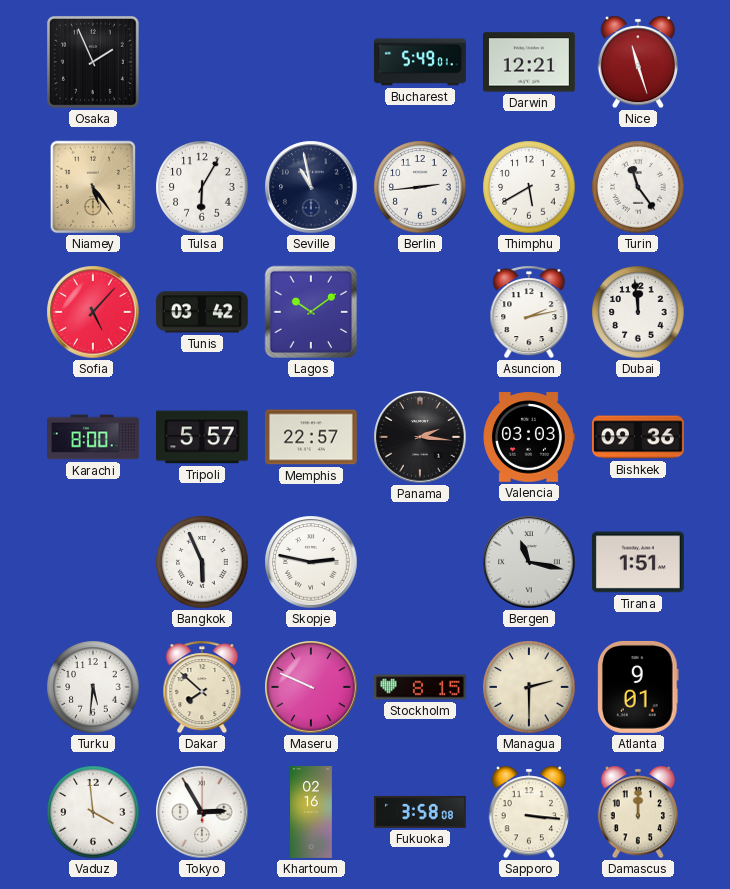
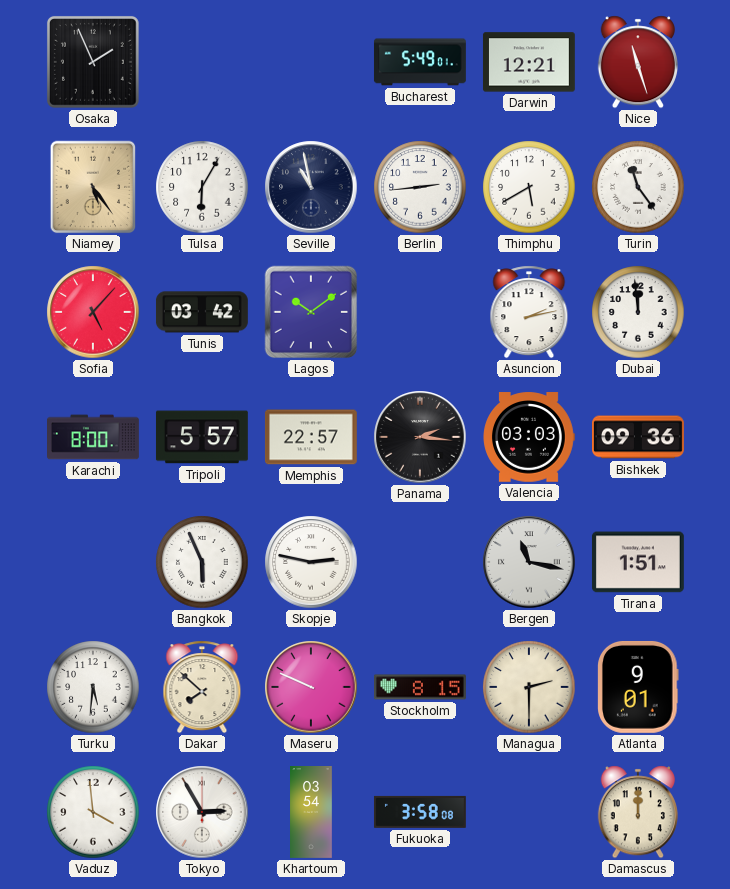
Khartoum: 02:16 -> 03:54
Sapporo: 3:16 -> none
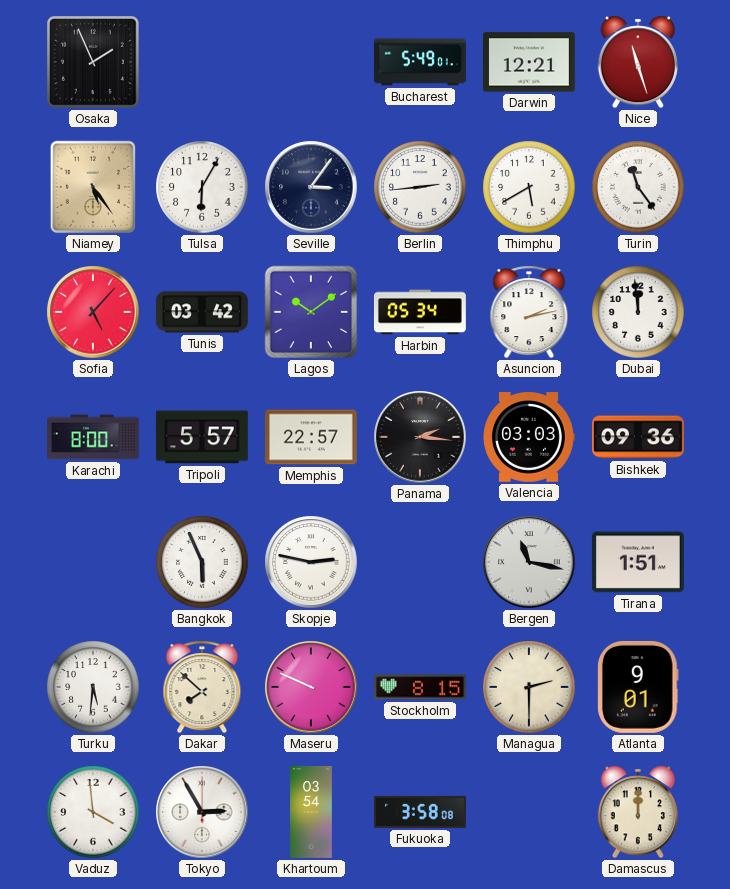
Seville: 10:58 -> 3:06
Harbin: none -> 05:34
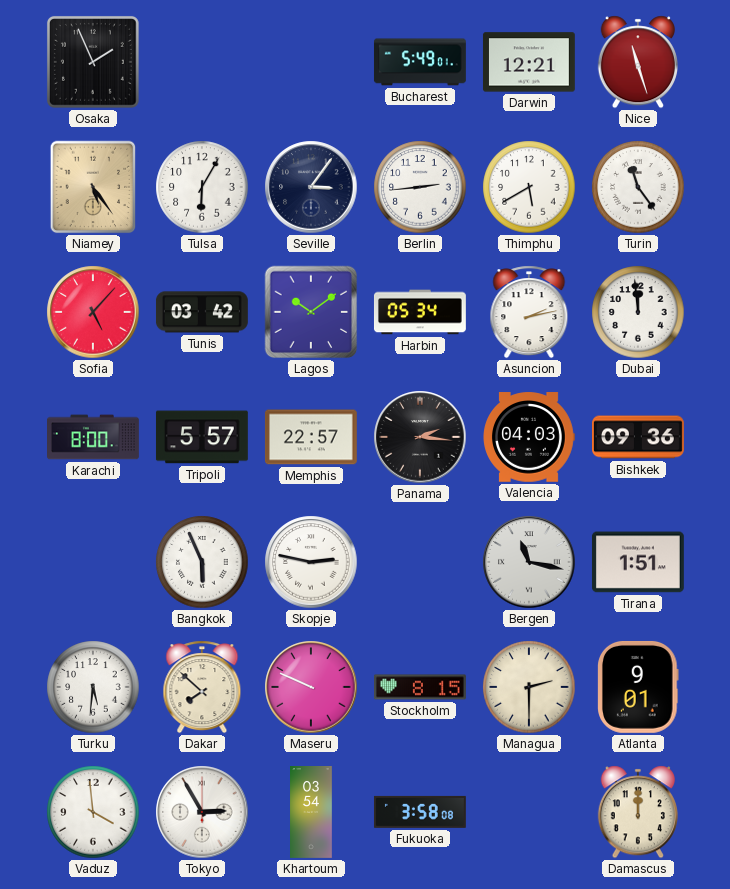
Valencia: 03:03 -> 04:03
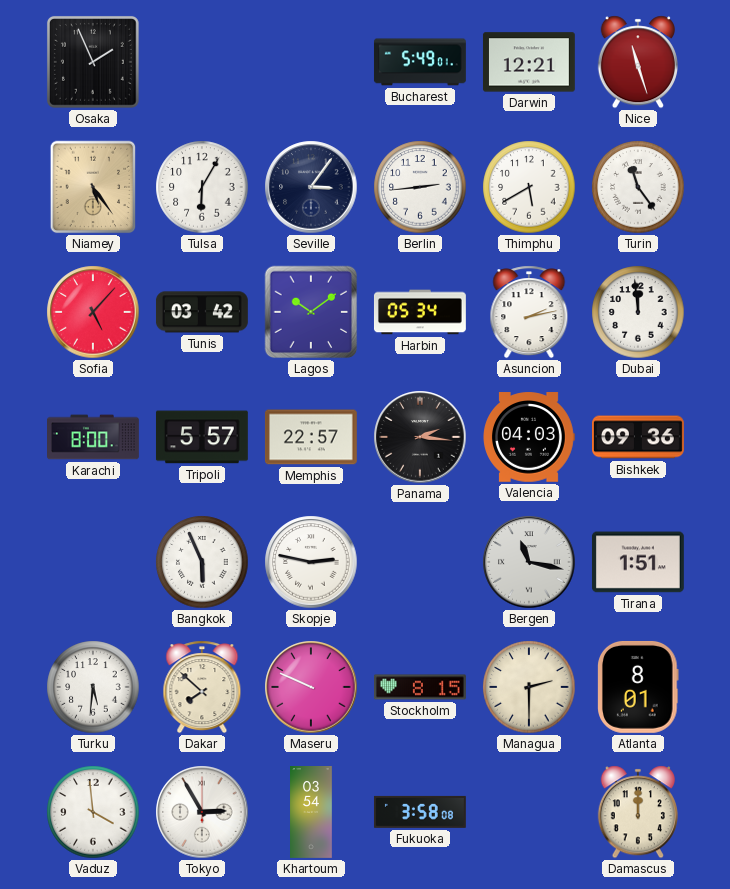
Atlanta: 9:01 -> 8:01
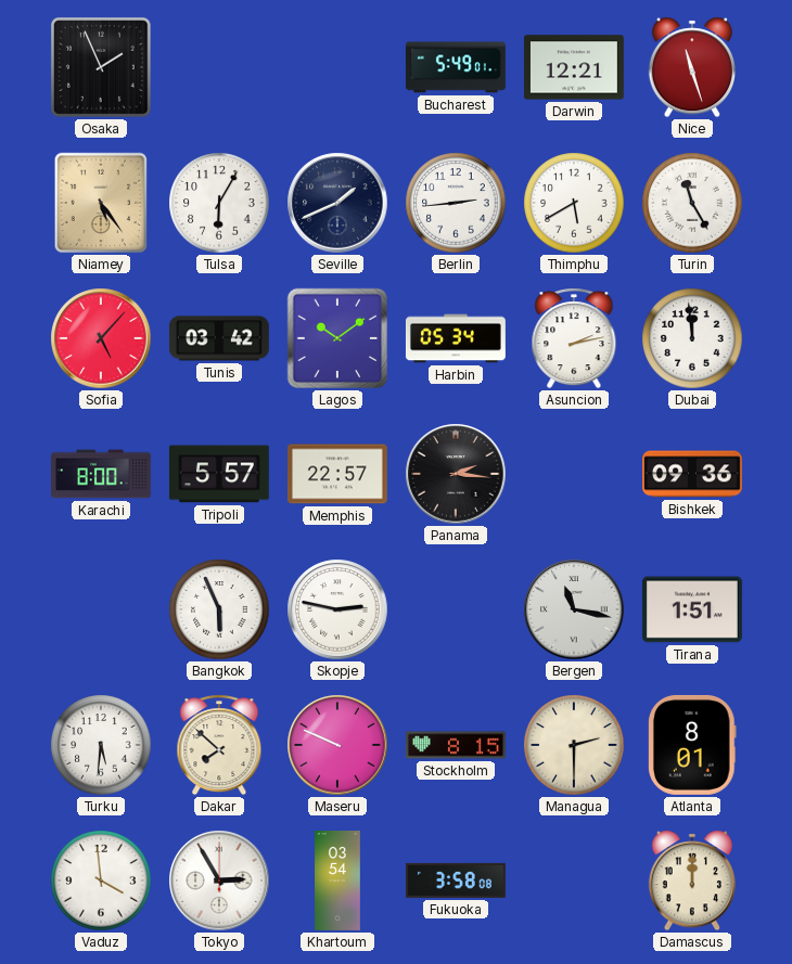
Seville: 3:06 -> 1:41
Turin: 11:24 -> 11:25
Valencia: 04:03 -> none
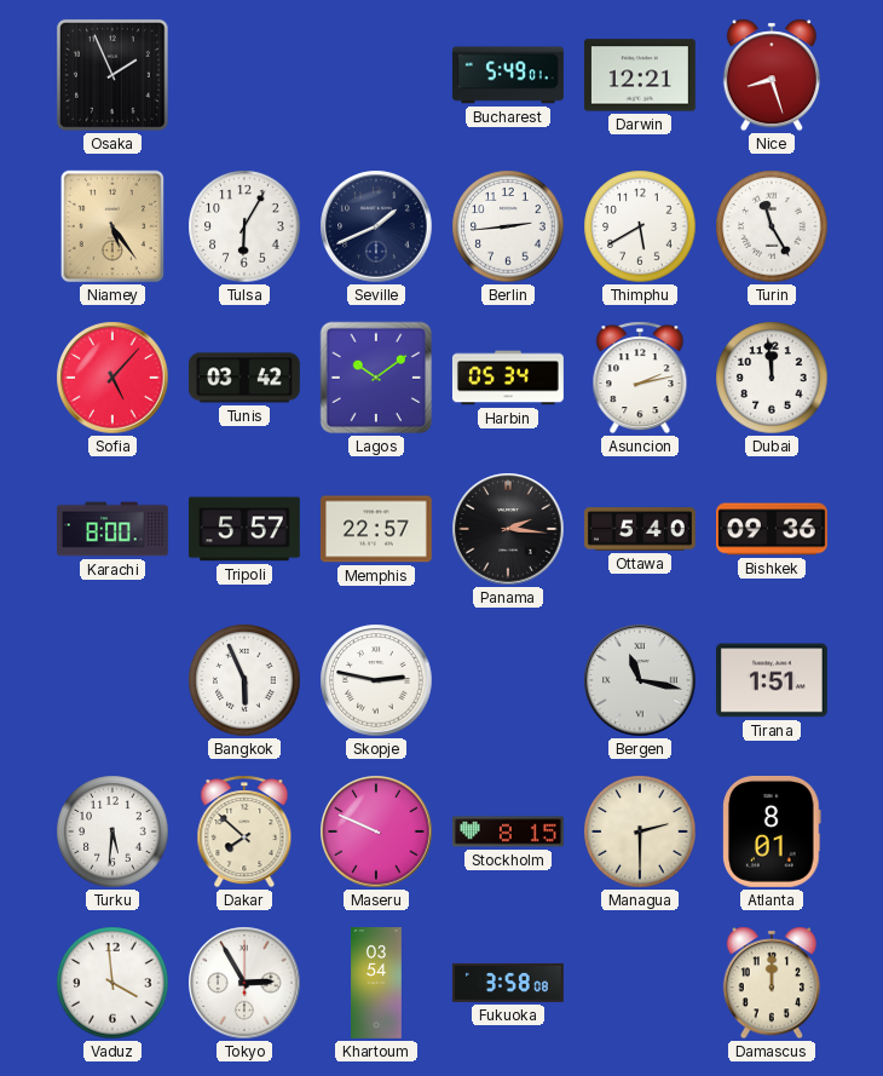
Nice: 11:27 -> 8:27
Ottawa: none -> 5:40
